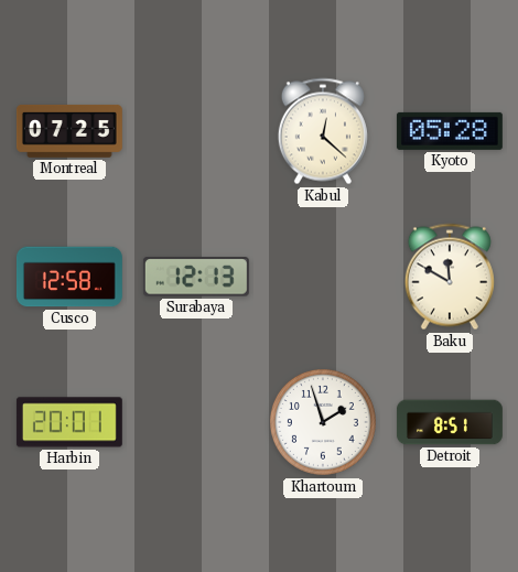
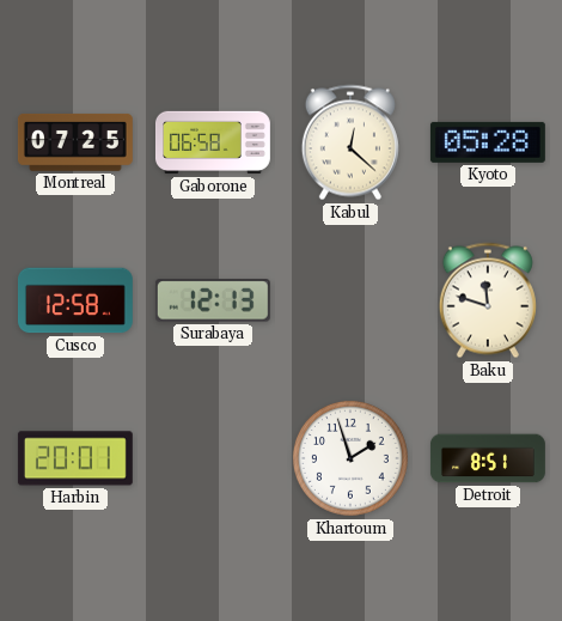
Gaborone: none -> 06:58
Baku: 11:50 -> 11:48
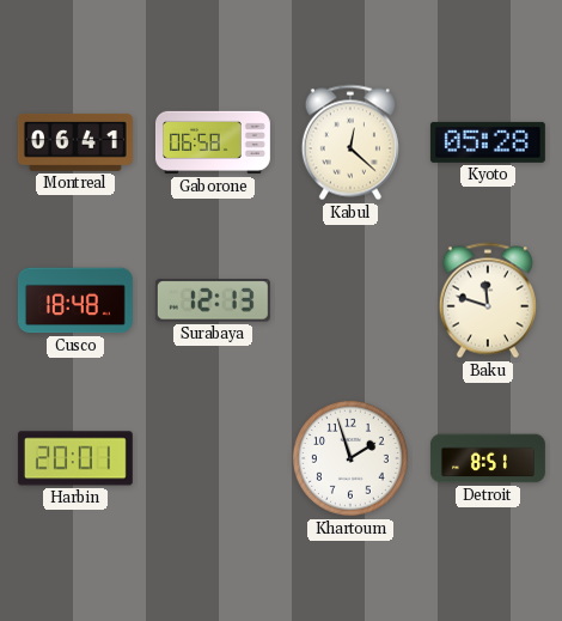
Montreal: 07:25 -> 06:41
Cusco: 12:58 -> 18:48
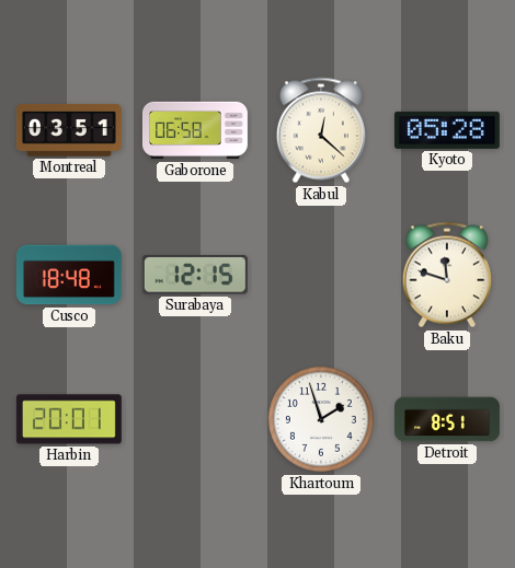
Montreal: 06:41 -> 03:51
Surabaya: 12:13 -> 12:15
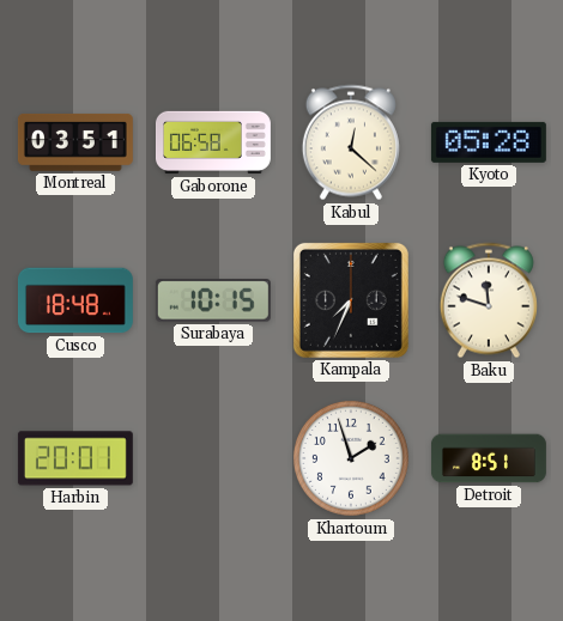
Surabaya: 12:15 -> 10:15
Kampala: none -> 7:34
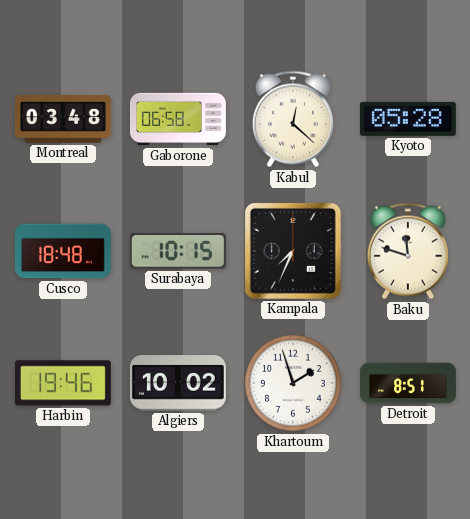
Montreal: 03:51 -> 03:48
Harbin: 20:01 -> 19:46
Algiers: none -> 10:02
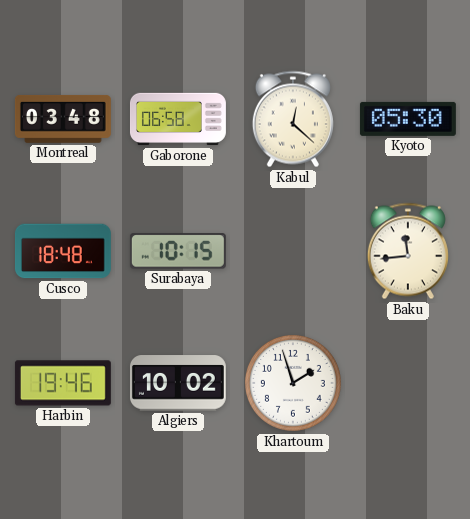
Kyoto: 05:28 -> 05:30
Kampala: 7:34 -> none
Baku: 11:48 -> 11:44
Detroit: 8:51 -> none
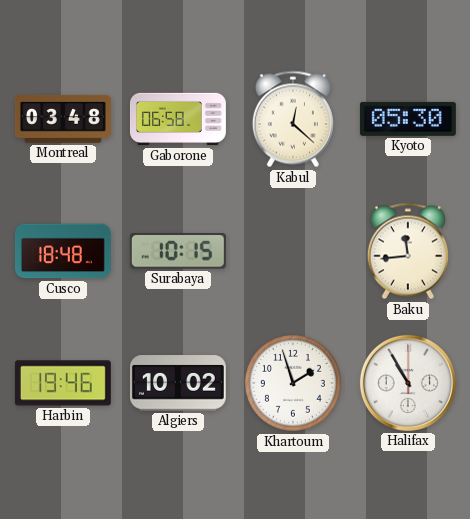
Halifax: none -> 10:55
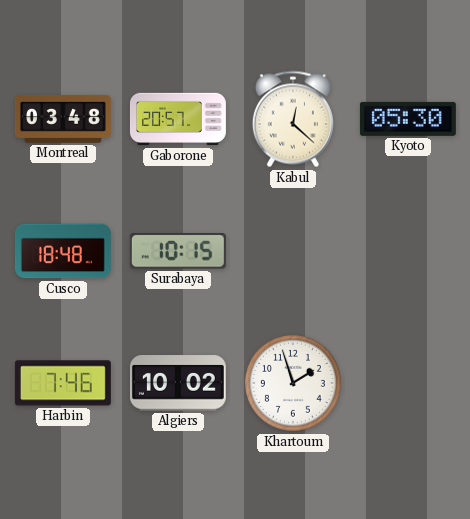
Gaborone: 06:58 -> 20:57
Baku: 11:44 -> none
Harbin: 19:46 -> 7:46
Halifax: 10:55 -> none
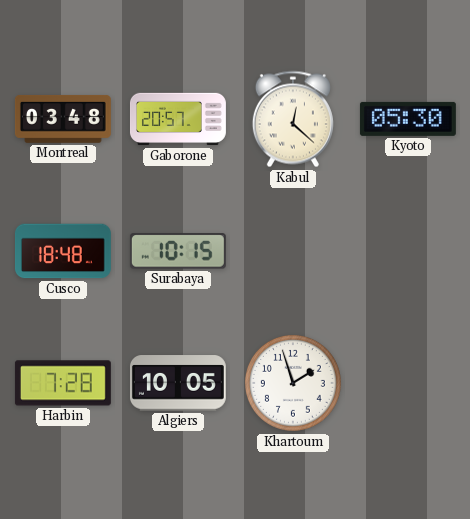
Harbin: 7:46 -> 7:28
Algiers: 10:02 -> 10:05
